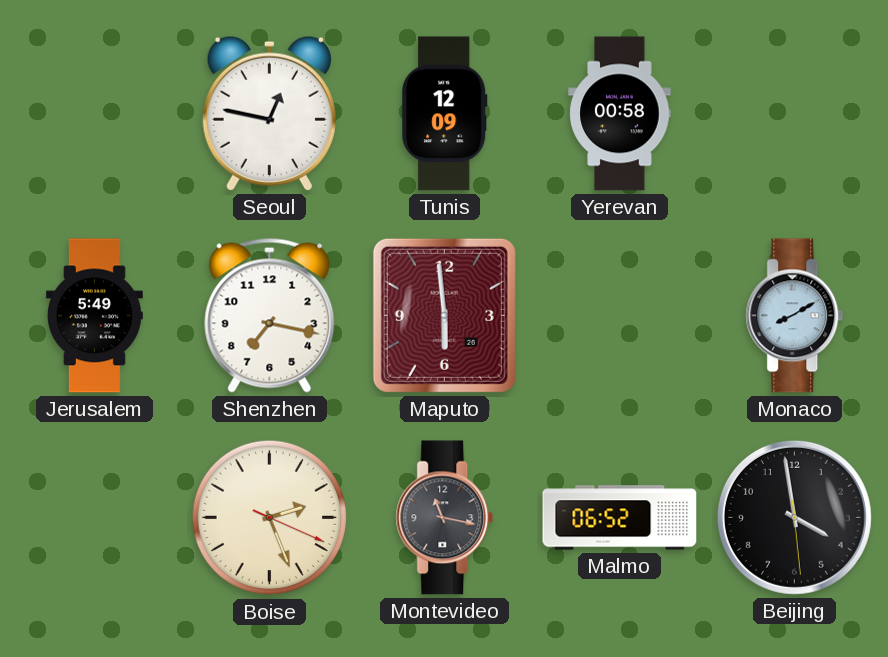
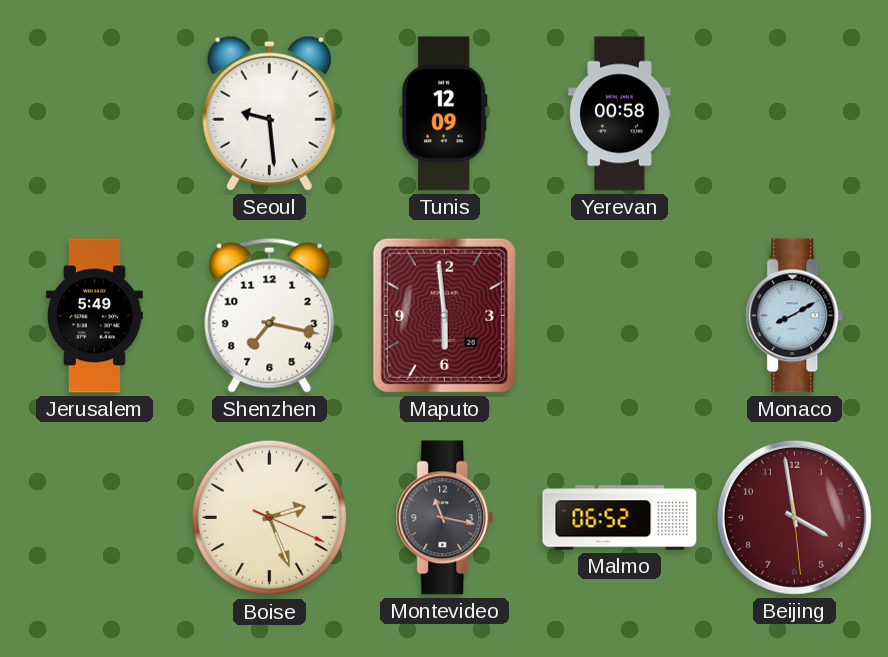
Seoul: 12:47 -> 9:29
Beijing dial: black -> burgundy
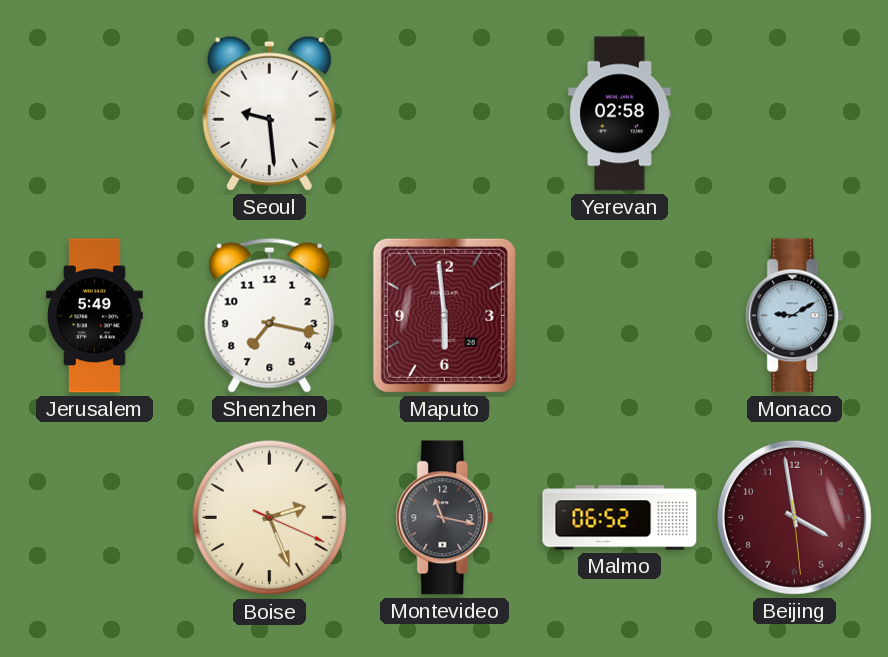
Tunis: 12:09 -> none
Yerevan: 00:58 -> 02:58
Monaco: 8:10 -> 9:10
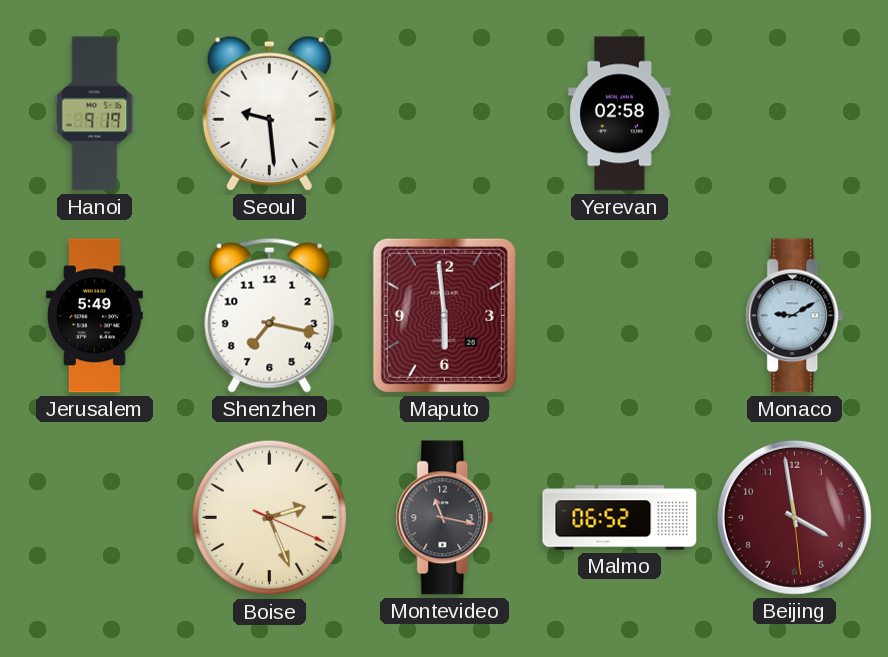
Hanoi: none -> 9:19
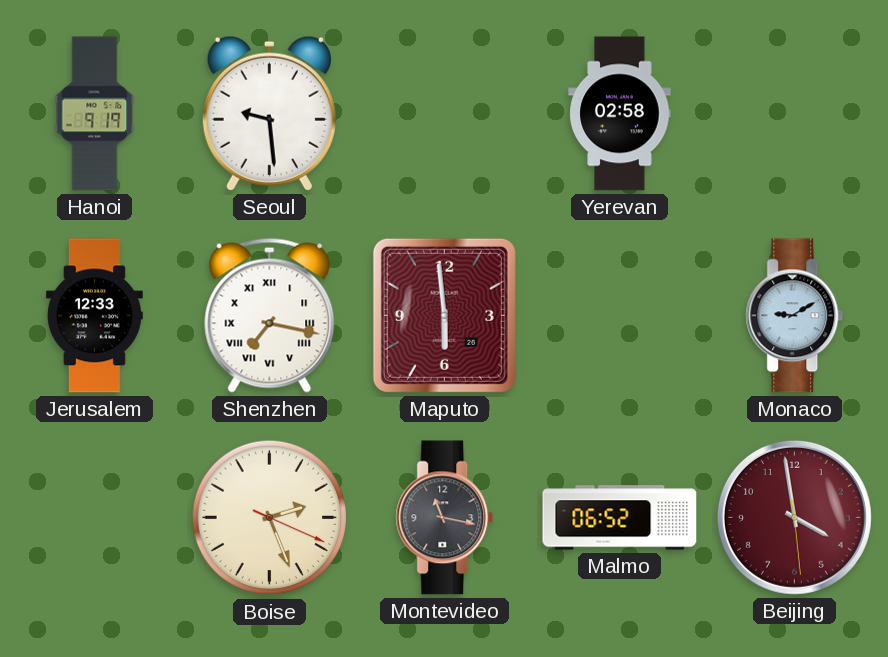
Jerusalem: 5:49 -> 12:33
Shenzhen numerals: Arabic -> Roman
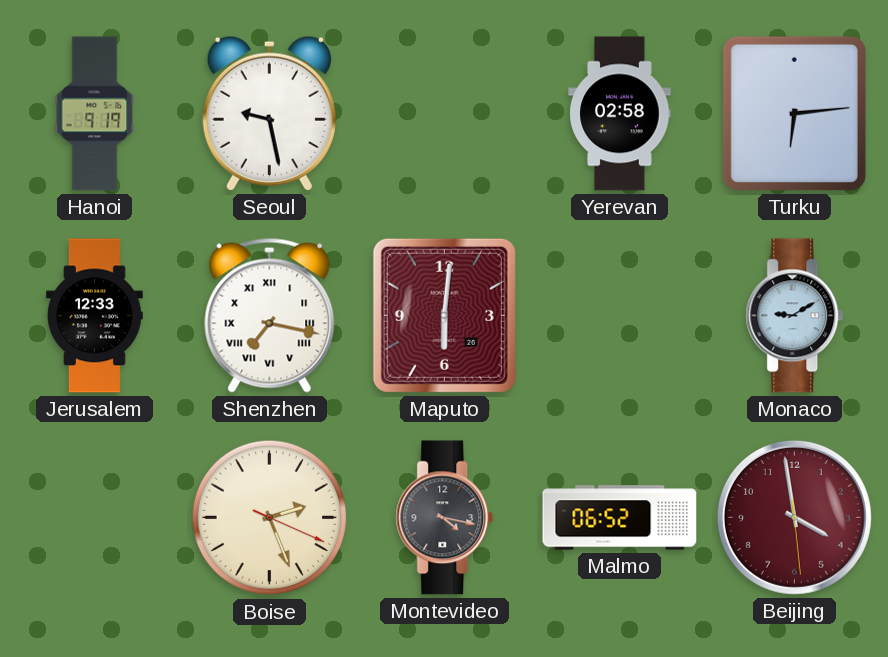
Seoul: 9:29 -> 9:28
Turku: none -> 6:14
Maputo: 5:59 -> 6:01
Montevideo: 11:17 -> 4:17
